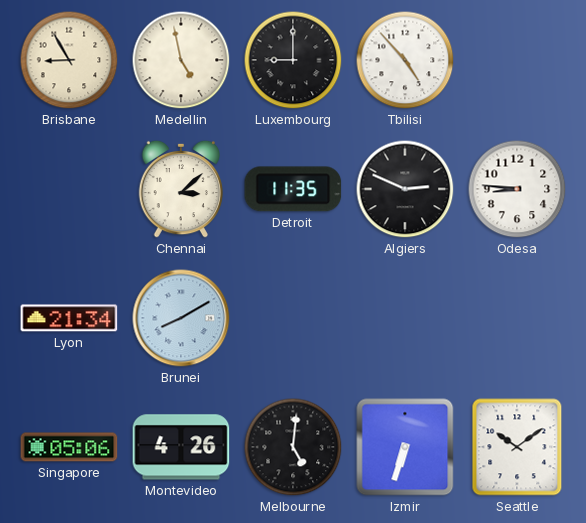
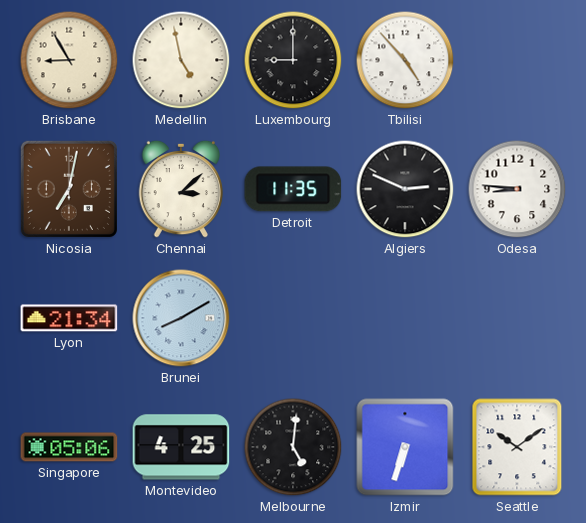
Nicosia: none -> 7:02
Montevideo: 4:26 -> 4:25
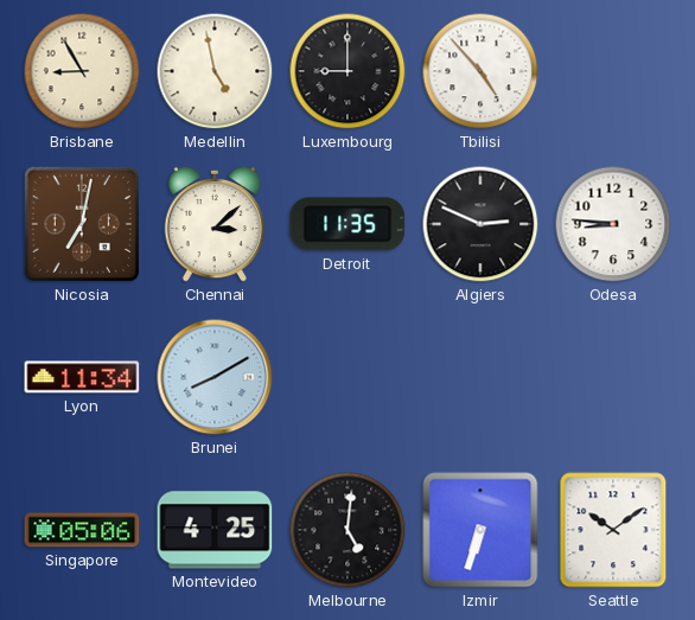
Lyon: 21:34 -> 11:34
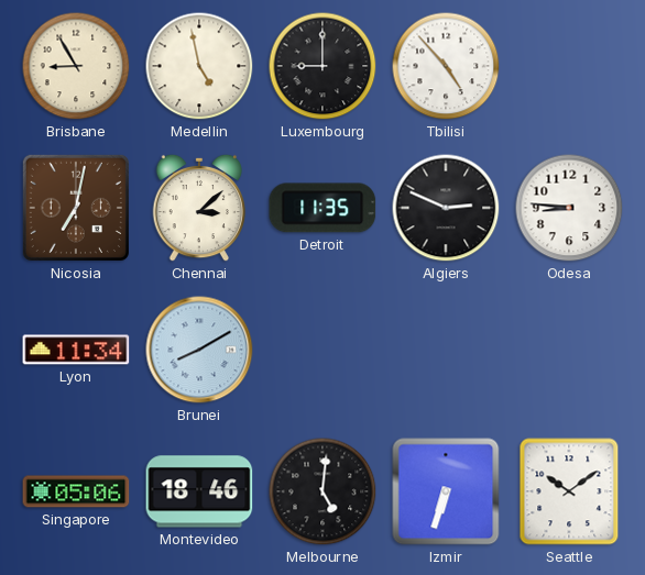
Montevideo: 4:25 -> 18:46
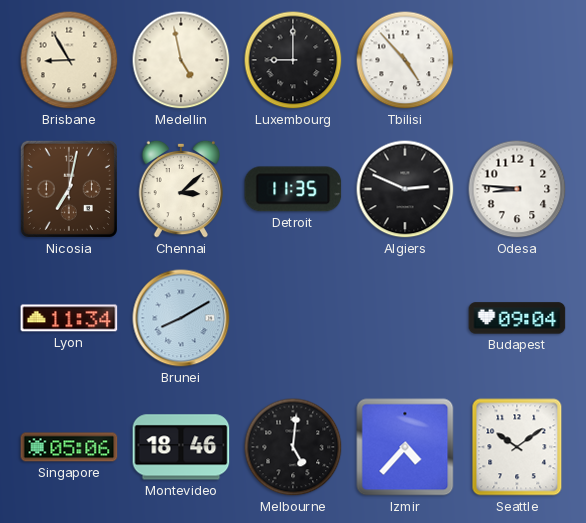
Budapest: none -> 09:04
Izmir: 6:33 -> 4:37
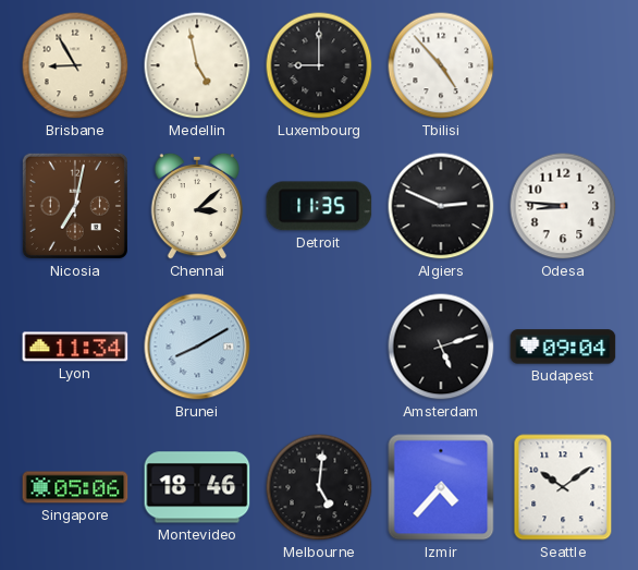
Amsterdam: none -> 5:12
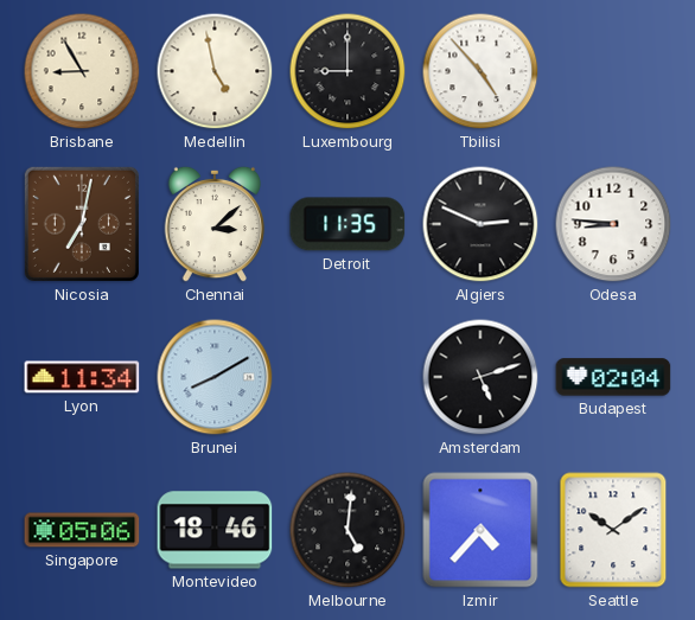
Budapest: 09:04 -> 02:04
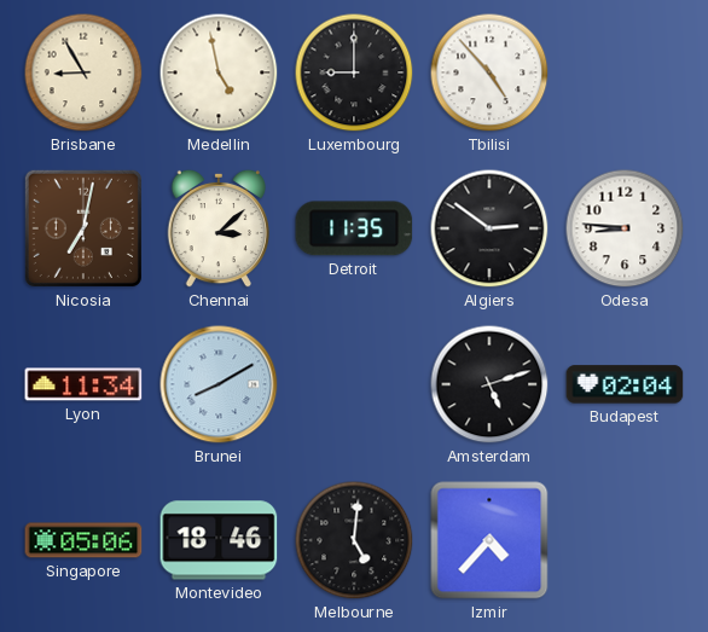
Algiers: 2:49 -> 2:51
Seattle: 10:09 -> none
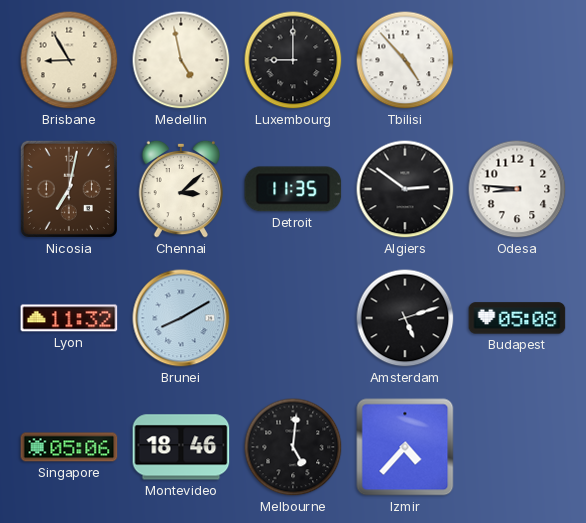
Lyon: 11:34 -> 11:32
Budapest: 02:04 -> 05:08
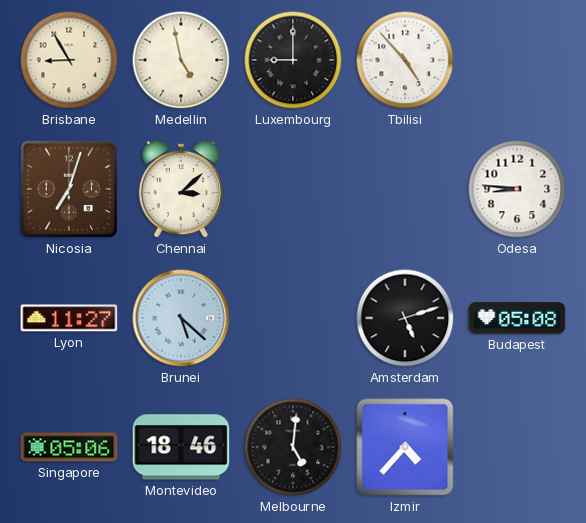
Nicosia: 7:02 -> 7:03
Detroit: 11:35 -> none
Algiers: 2:51 -> none
Lyon: 11:32 -> 11:27
Brunei: 8:10 -> 5:22
